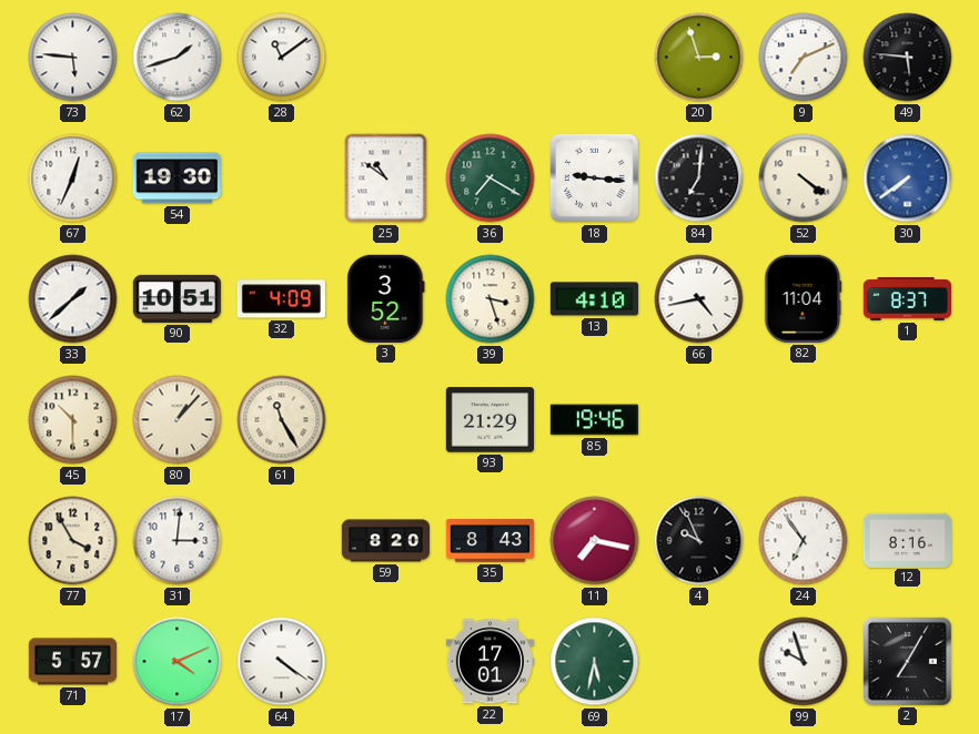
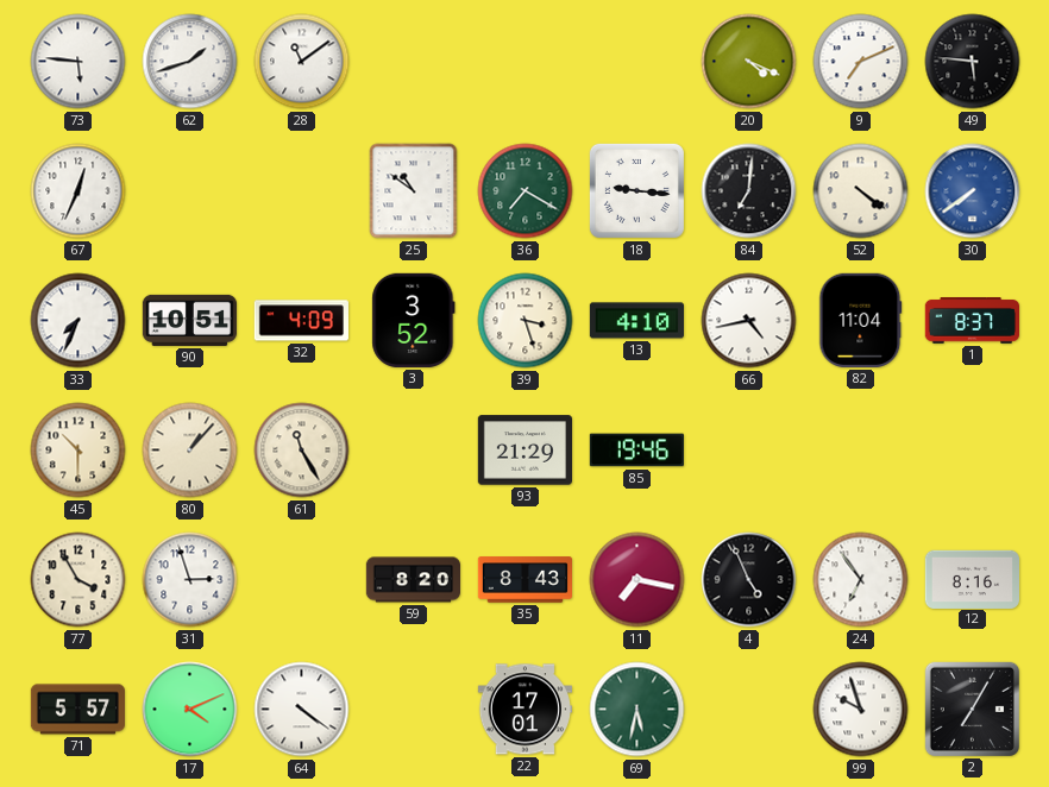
20: 2:57 -> 4:19
54: 19:30 -> none
33: 1:38 -> 7:34
31: 3:01 -> 2:57
4: 9:56 -> 4:56
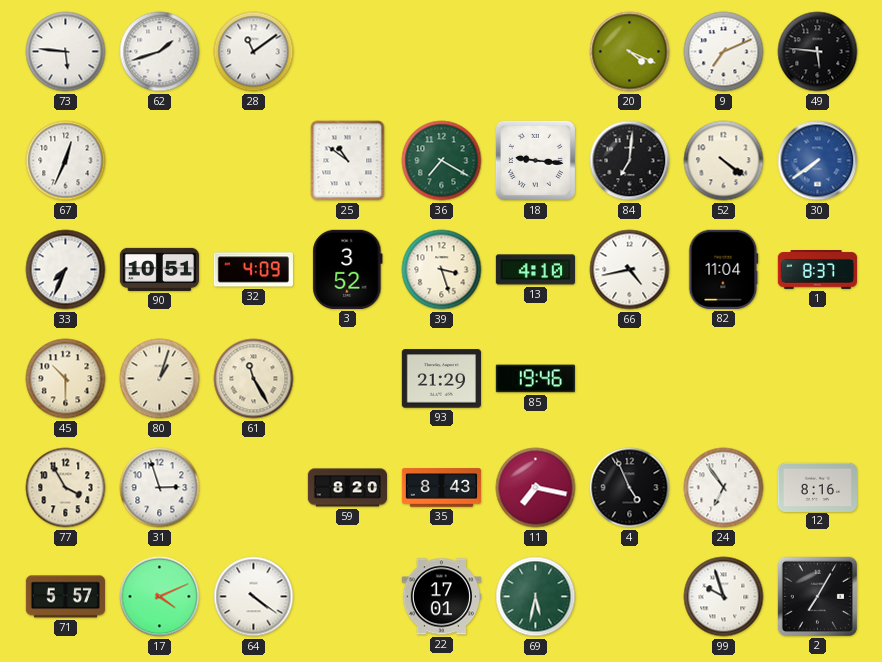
80: 1:07 -> 1:03
